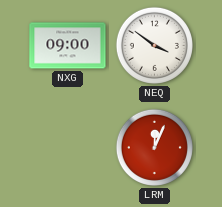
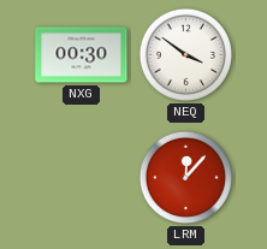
NXG: 09:00 -> 00:30
LRM: 12:04 -> 12:07
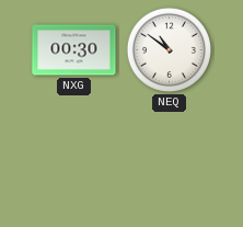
NEQ: 3:51 -> 10:51
LRM: 12:07 -> none
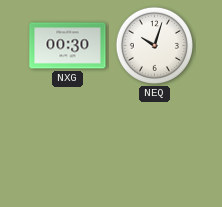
NEQ: 10:51 -> 10:03
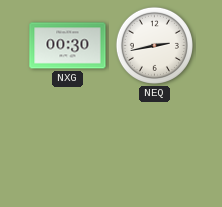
NEQ: 10:03 -> 2:43
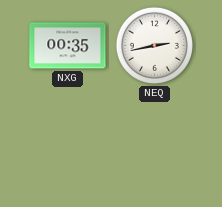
NXG: 00:30 -> 00:35
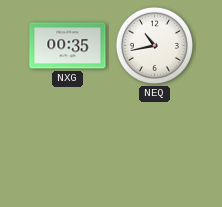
NEQ: 2:43 -> 10:43
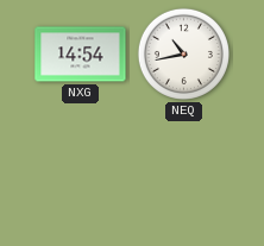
NXG: 00:35 -> 14:54
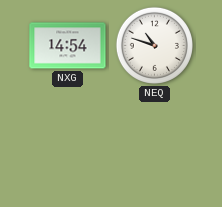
NEQ: 10:43 -> 10:48
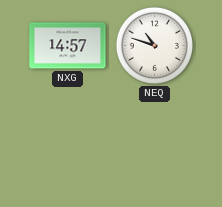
NXG: 14:54 -> 14:57
